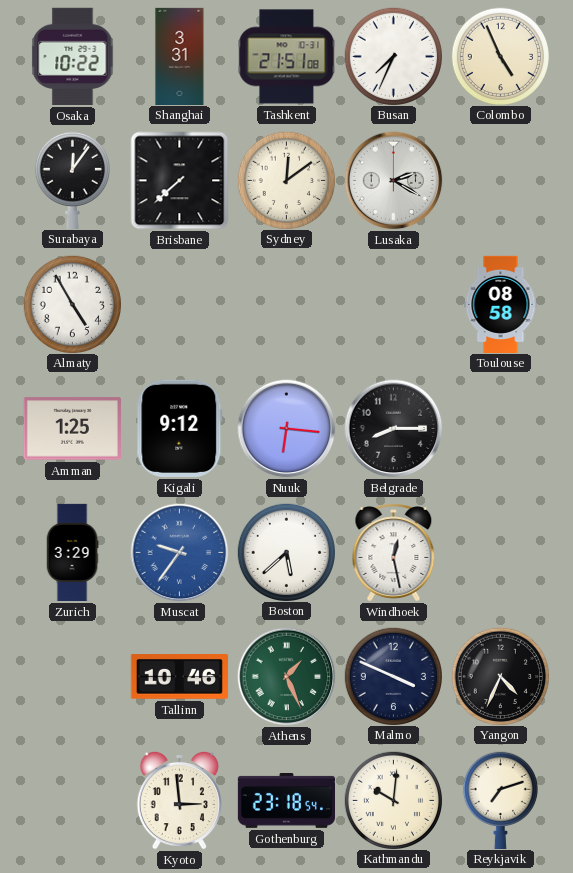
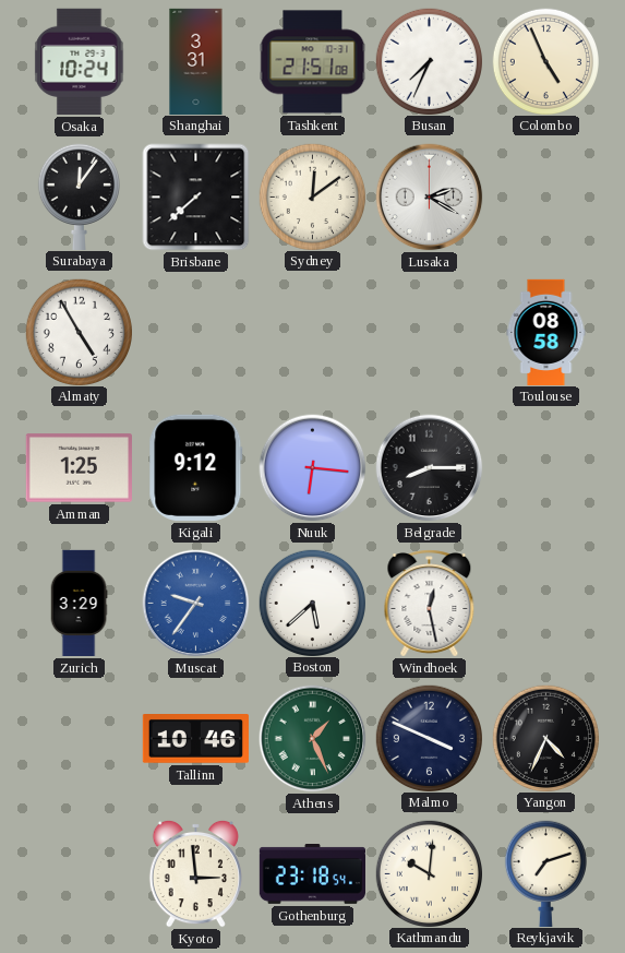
Osaka: 10:22 -> 10:24
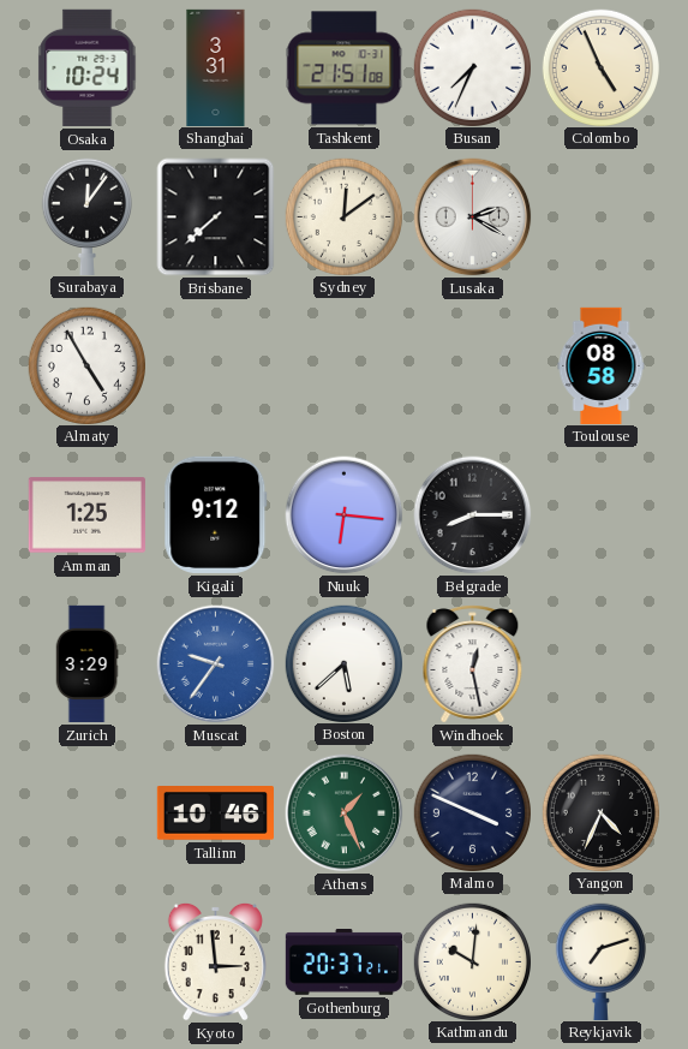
Gothenburg: 23:18 -> 20:37
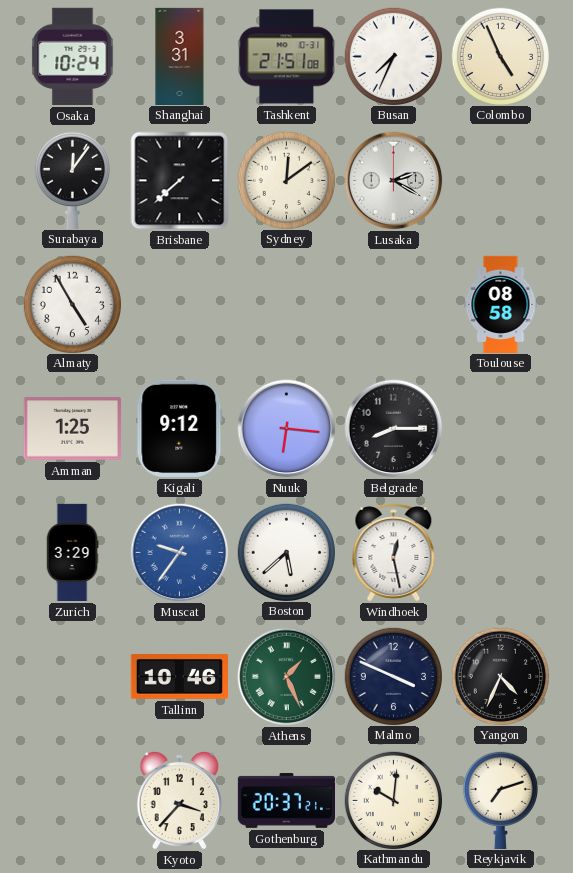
Kyoto: 2:59 -> 3:37
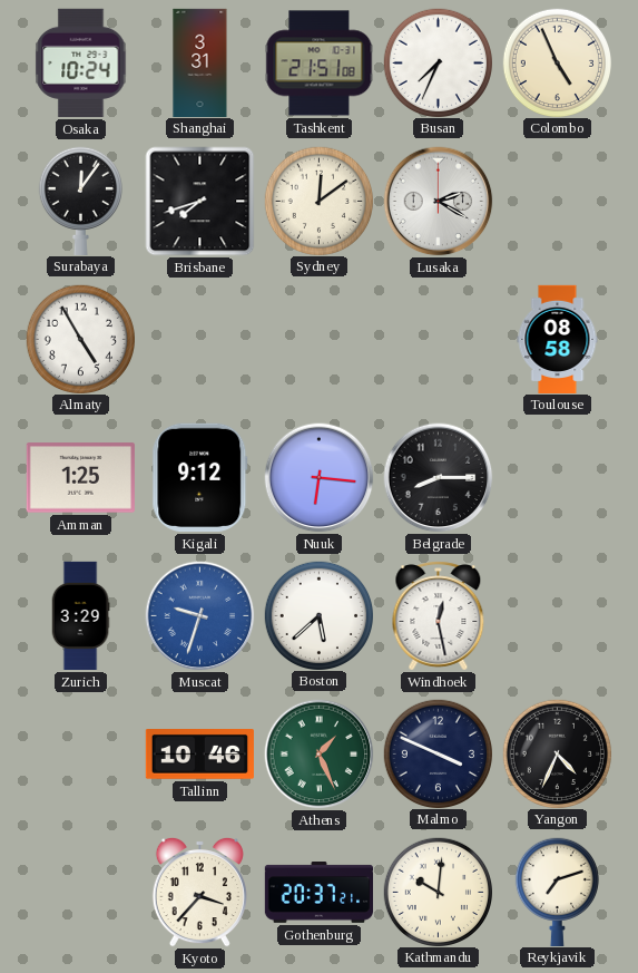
Brisbane: 7:38 -> 7:42
Muscat: 9:36 -> 9:33
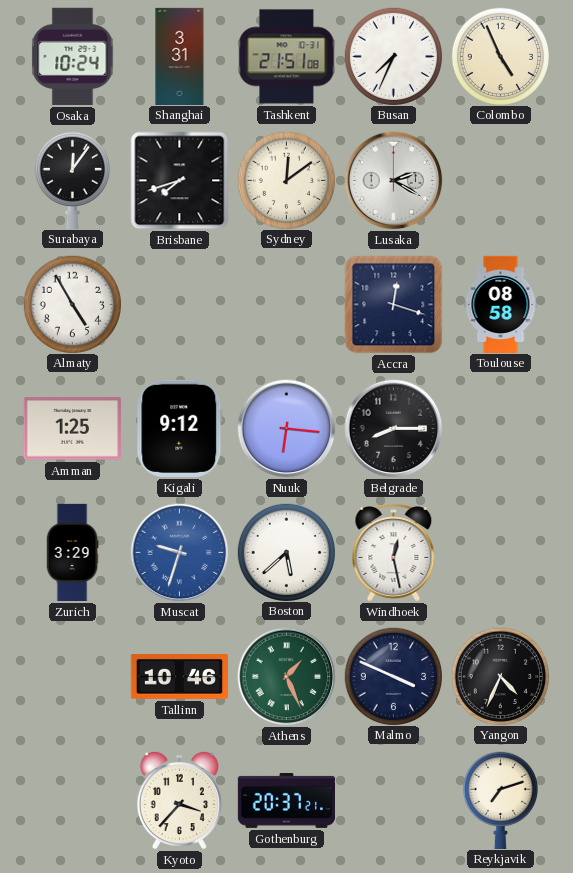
Accra: none -> 12:18
Kathmandu: 10:01 -> none
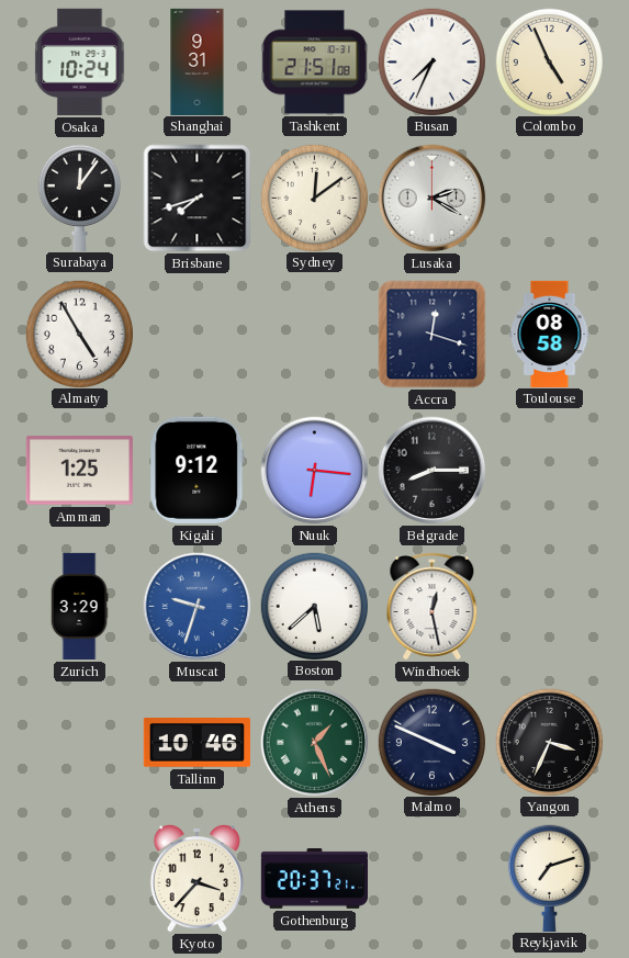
Shanghai: 3:31 -> 9:31
Yangon: 4:34 -> 3:34
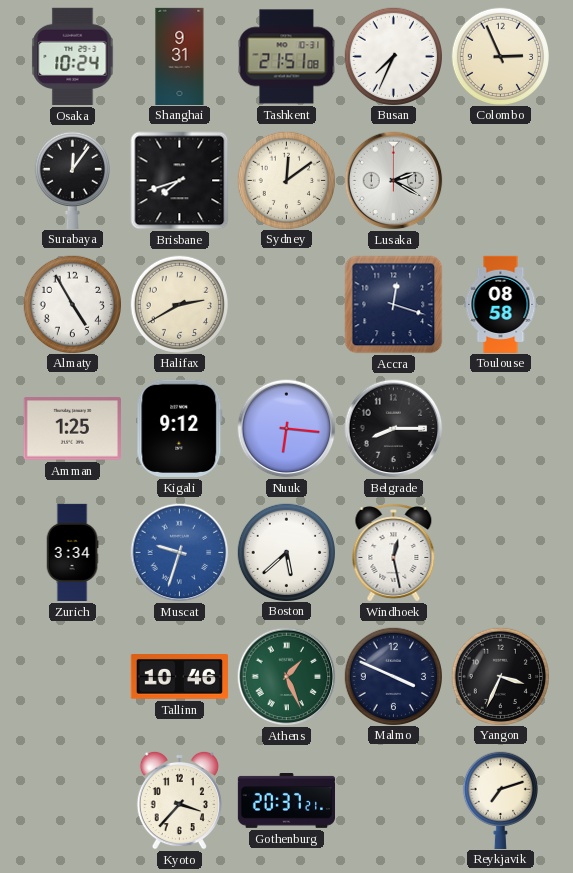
Colombo: 4:56 -> 2:56
Halifax: none -> 2:40
Zurich: 3:29 -> 3:34
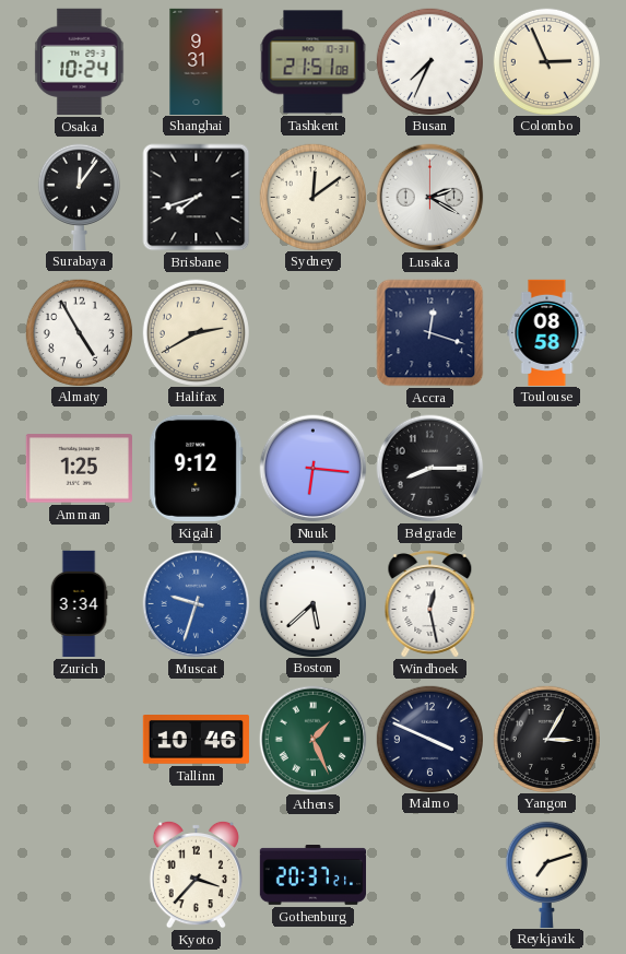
Yangon: 3:34 -> 3:05
